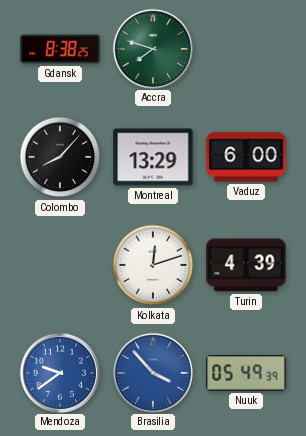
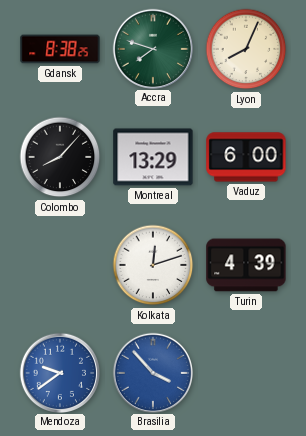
Lyon: none -> 8:04
Nuuk: 05:49 -> none
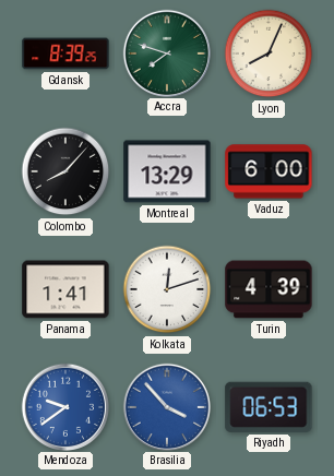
Gdansk: 8:38 -> 8:39
Panama: none -> 1:41
Riyadh: none -> 06:53
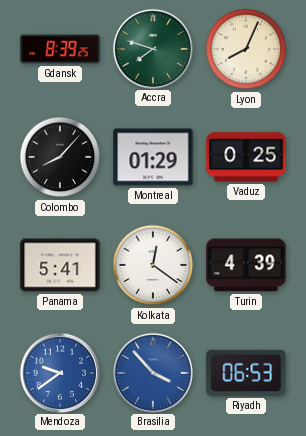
Montreal: 13:29 -> 01:29
Vaduz: 6:00 -> 0:25
Panama: 1:41 -> 5:41
Kolkata: 12:12 -> 12:21
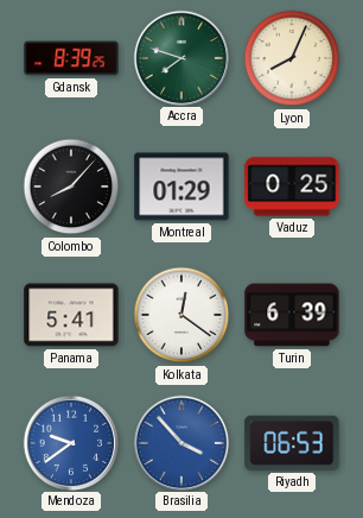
Turin: 4:39 -> 6:39
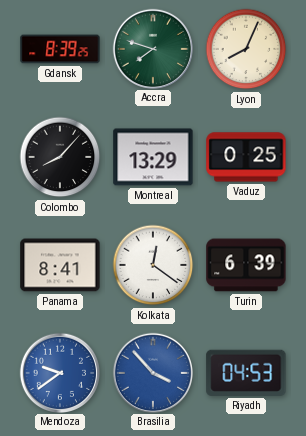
Montreal: 01:29 -> 13:29
Panama: 5:41 -> 8:41
Riyadh: 06:53 -> 04:53
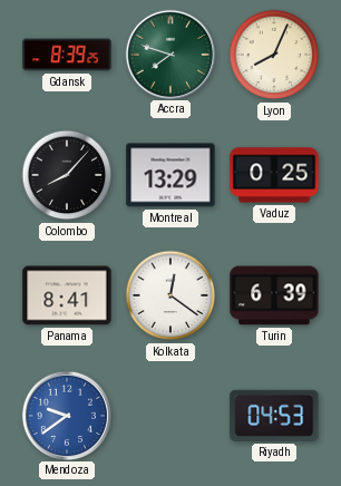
Brasilia: 3:53 -> none
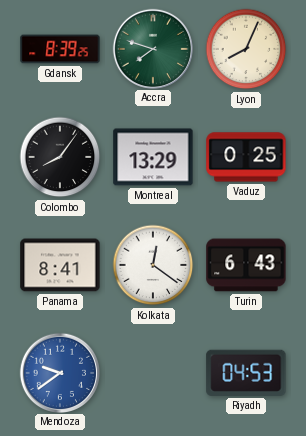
Colombo: 8:07 -> 8:06
Turin: 6:39 -> 6:43
